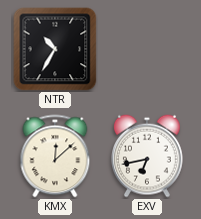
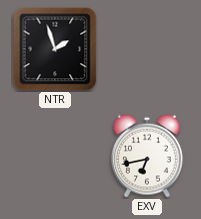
NTR: 10:35 -> 1:57
KMX: 12:08 -> none
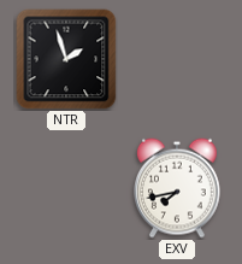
EXV: 6:43 -> 7:43
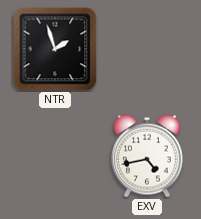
EXV: 7:43 -> 4:43
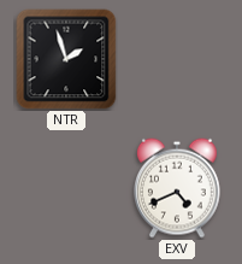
EXV: 4:43 -> 4:41
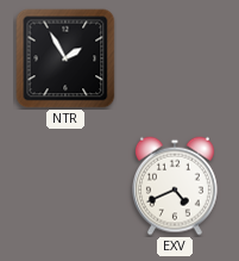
NTR: 1:57 -> 1:55
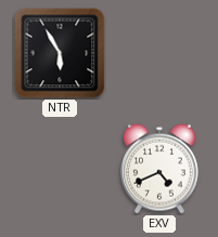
NTR: 1:55 -> 5:55
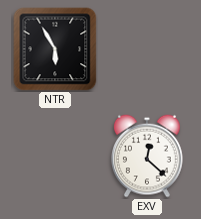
EXV: 4:41 -> 12:22
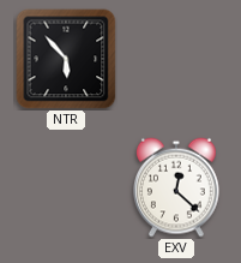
NTR: 5:55 -> 5:53
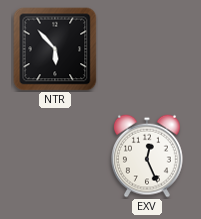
EXV: 12:22 -> 12:26
